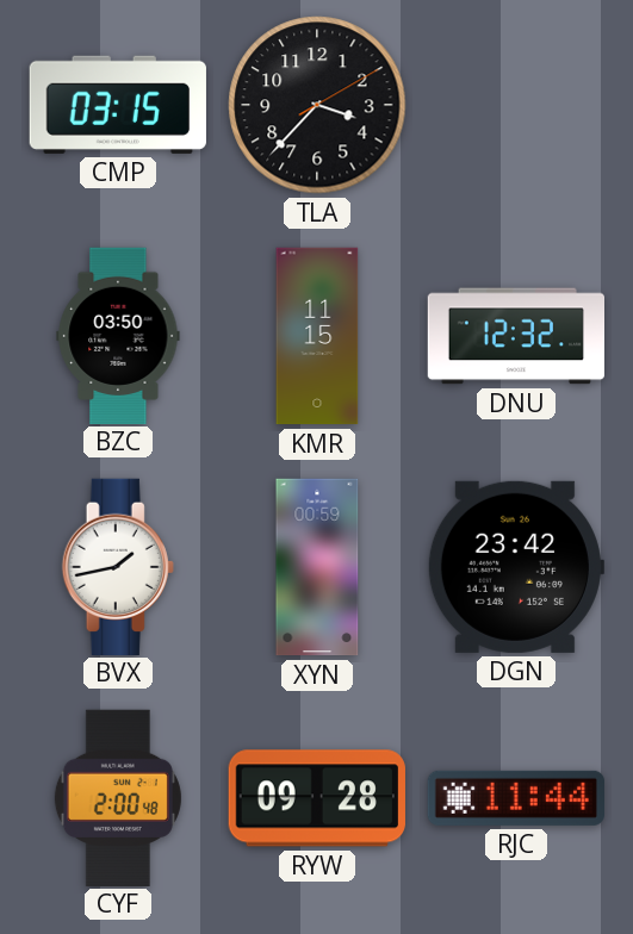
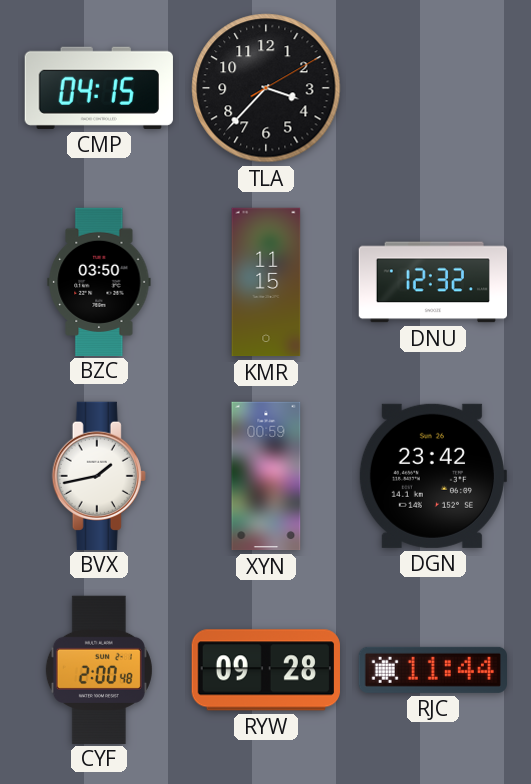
CMP: 03:15 -> 04:15
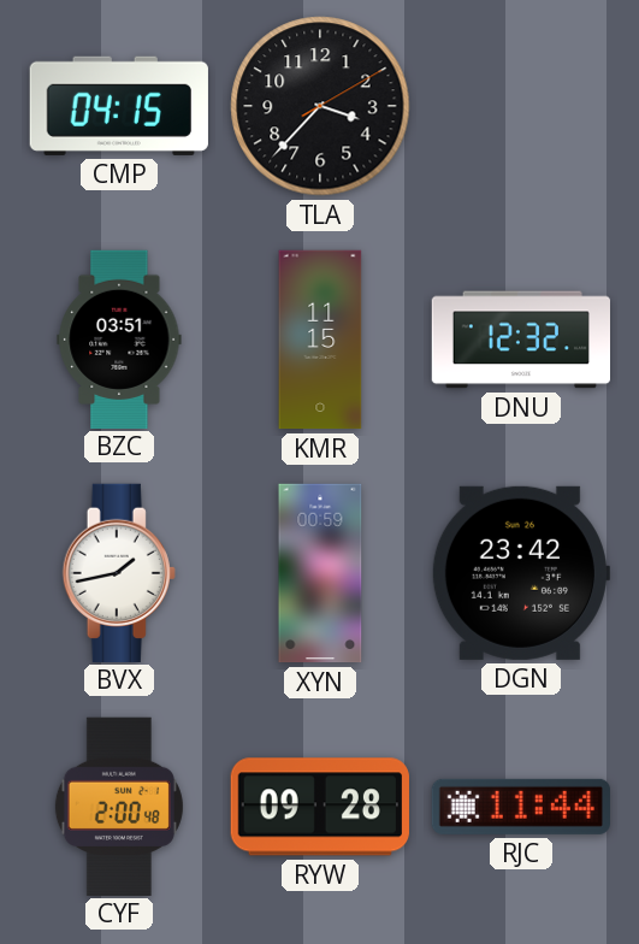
BZC: 03:50 -> 03:51
